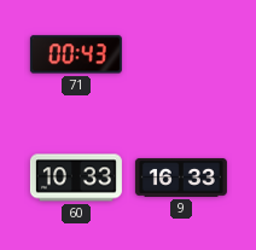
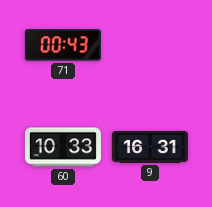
9: 16:33 -> 16:31
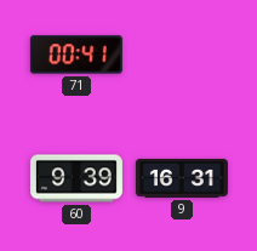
71: 00:43 -> 00:41
60: 10:33 -> 9:39
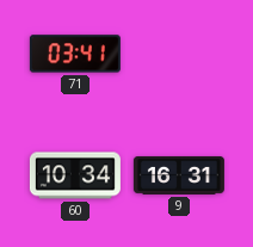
71: 00:41 -> 03:41
60: 9:39 -> 10:34
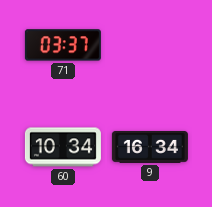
71: 03:41 -> 03:37
9: 16:31 -> 16:34
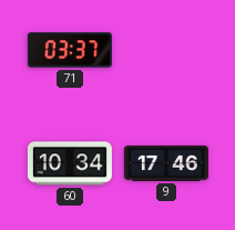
9: 16:34 -> 17:46
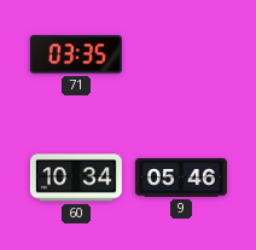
71: 03:37 -> 03:35
9: 17:46 -> 05:46
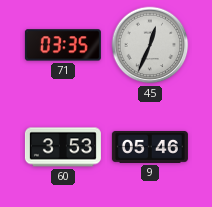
45: none -> 12:34
60: 10:34 -> 3:53
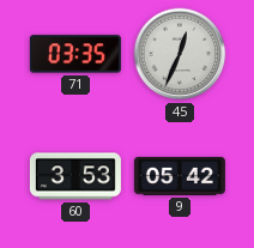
9: 05:46 -> 05:42
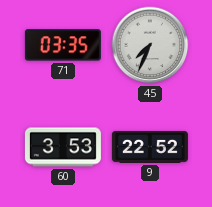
45: 12:34 -> 7:34
9: 05:42 -> 22:52
